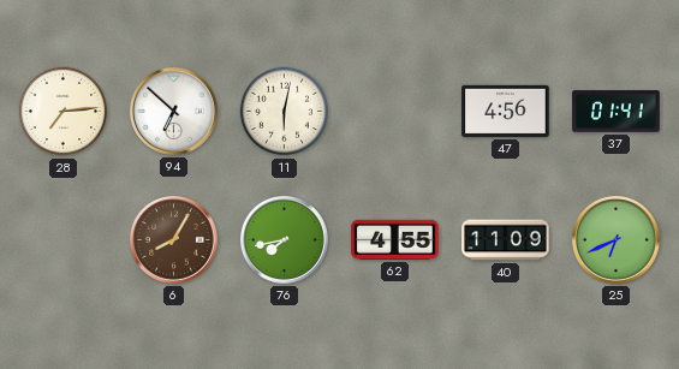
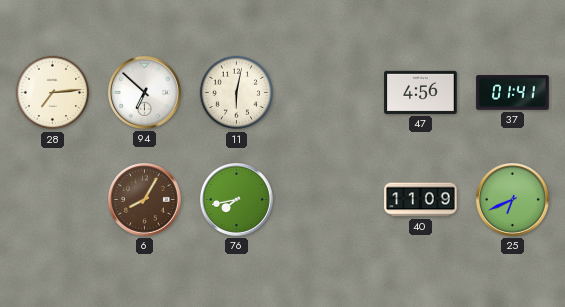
62: 4:55 -> none
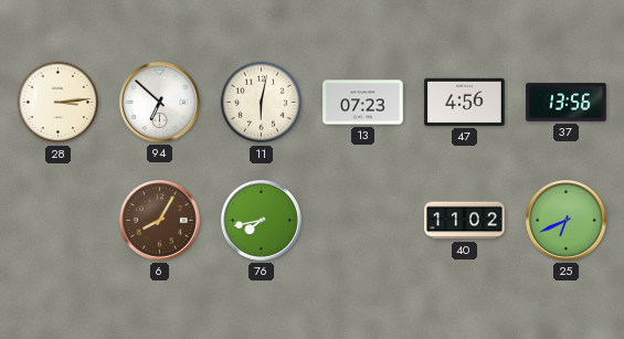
28: 7:14 -> 3:14
13: none -> 07:23
37: 01:41 -> 13:56
40: 11:09 -> 11:02
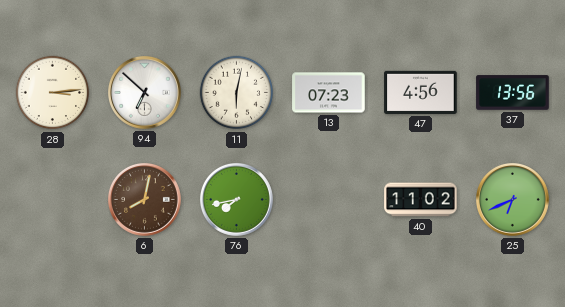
6: 8:05 -> 8:02
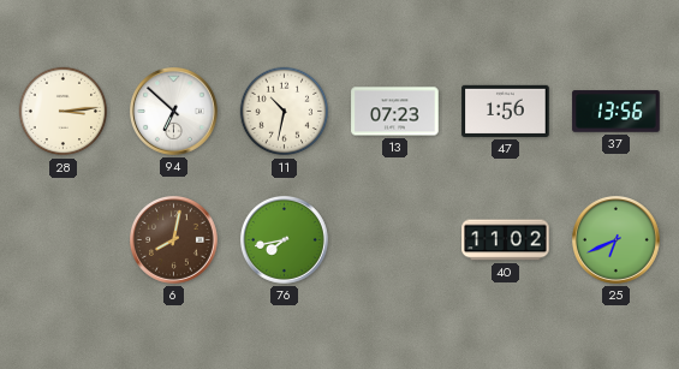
11: 6:02 -> 10:32
47: 4:56 -> 1:56
